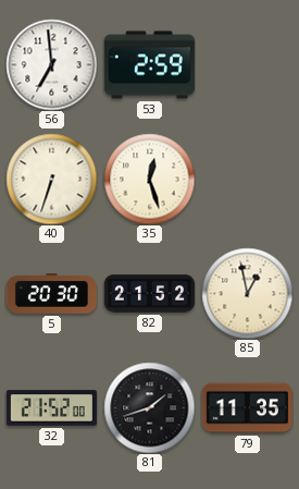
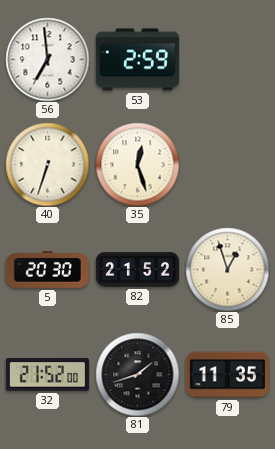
85: 12:58 -> 12:57
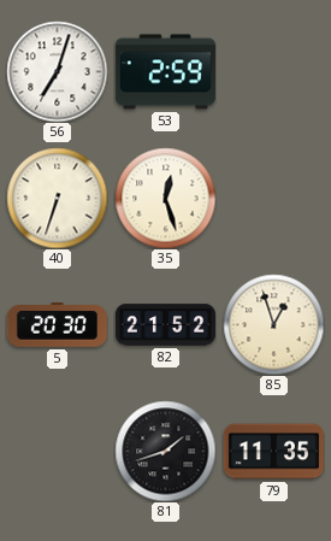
56: 6:59 -> 7:03
32: 21:52 -> none
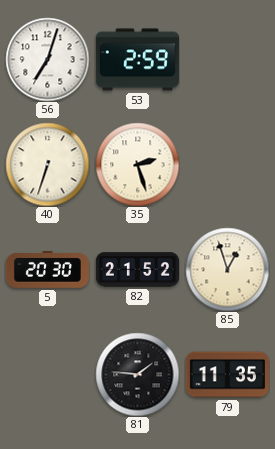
35: 12:27 -> 2:27
81: 1:42 -> 1:46
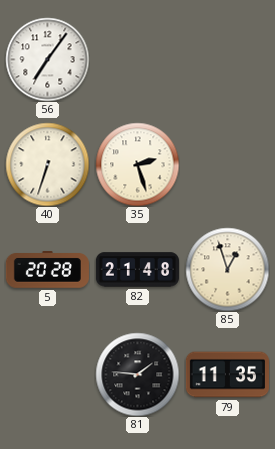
56: 7:03 -> 7:06
53: 2:59 -> none
5: 20:30 -> 20:28
82: 21:52 -> 21:48
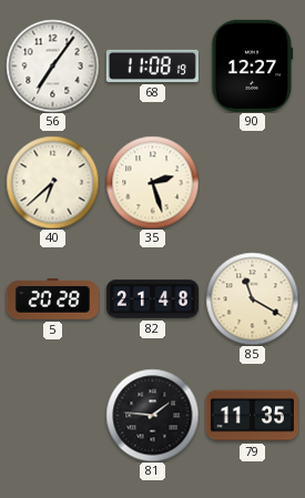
68: none -> 11:08
90: none -> 12:27
40: 6:33 -> 6:38
85: 12:57 -> 11:20
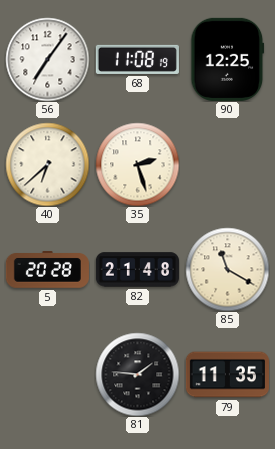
90: 12:27 -> 12:25
